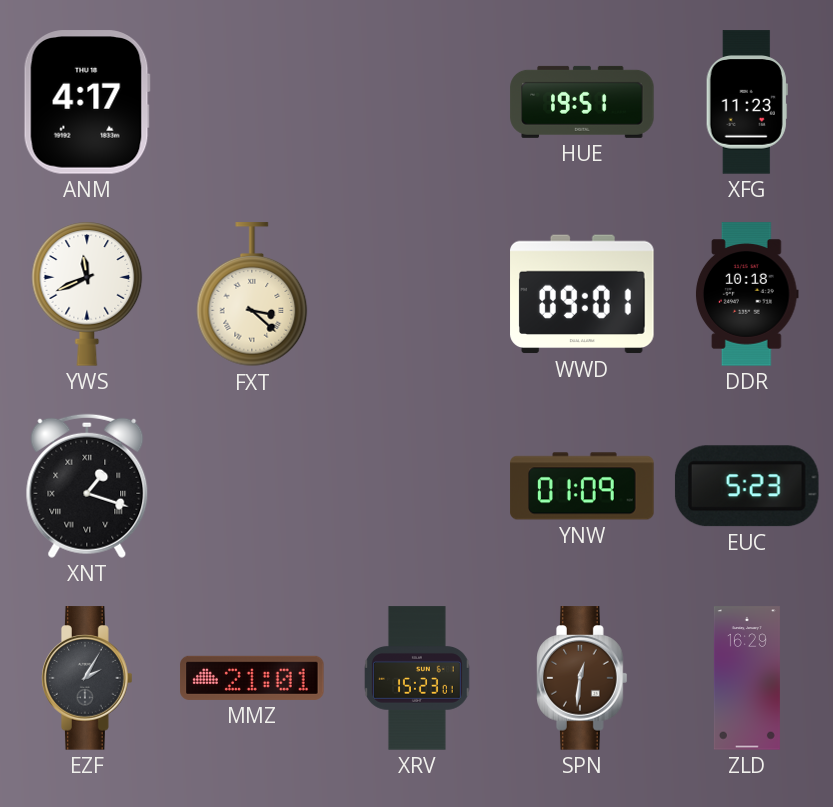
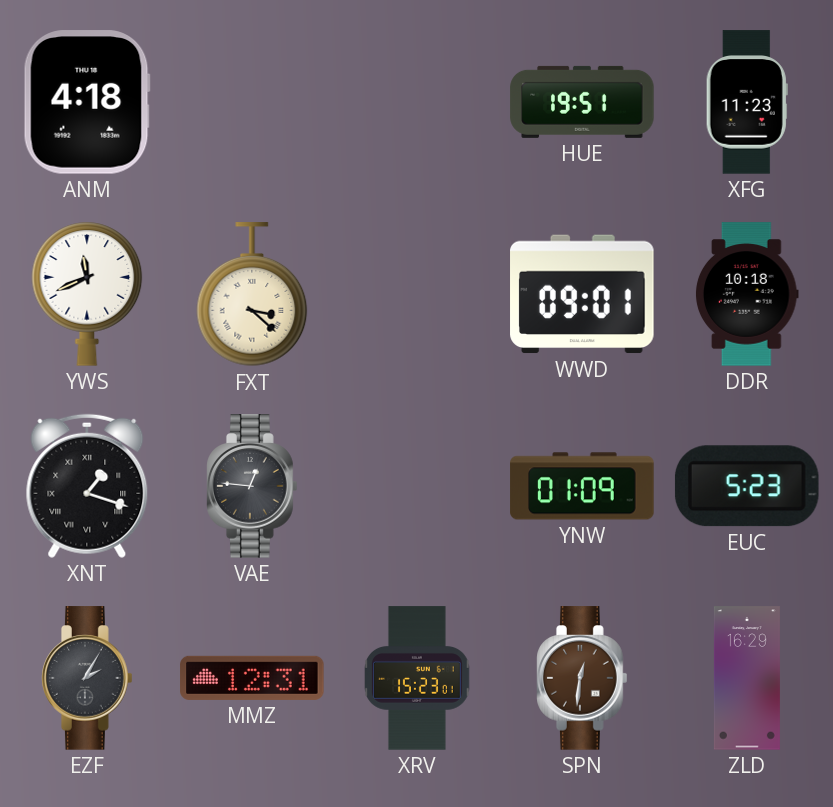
ANM: 4:17 -> 4:18
VAE: none -> 12:46
MMZ: 21:01 -> 12:31
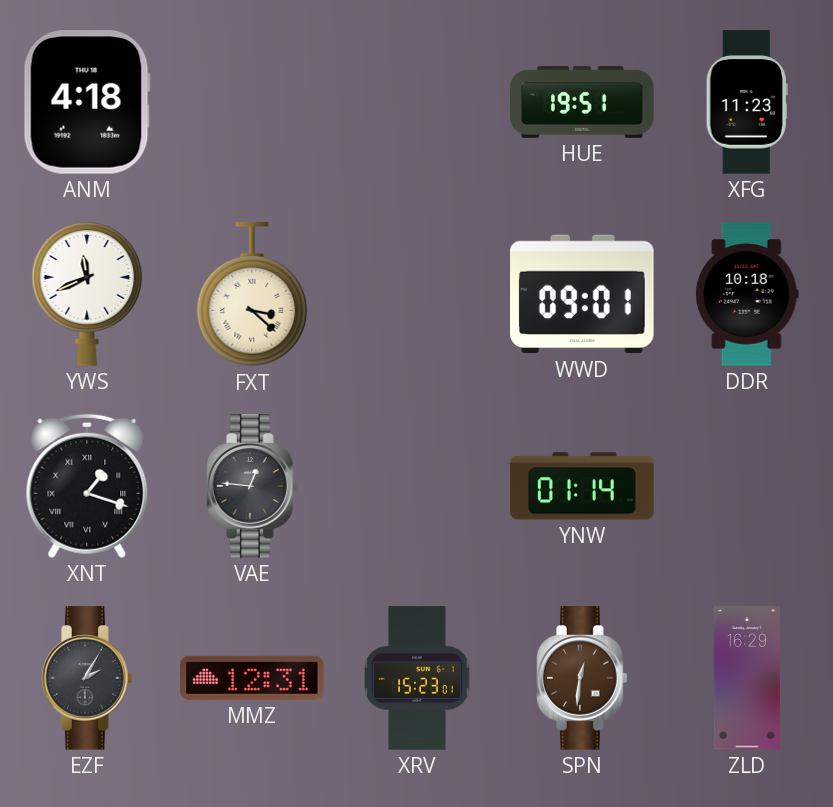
YNW: 01:09 -> 01:14
EUC: 5:23 -> none
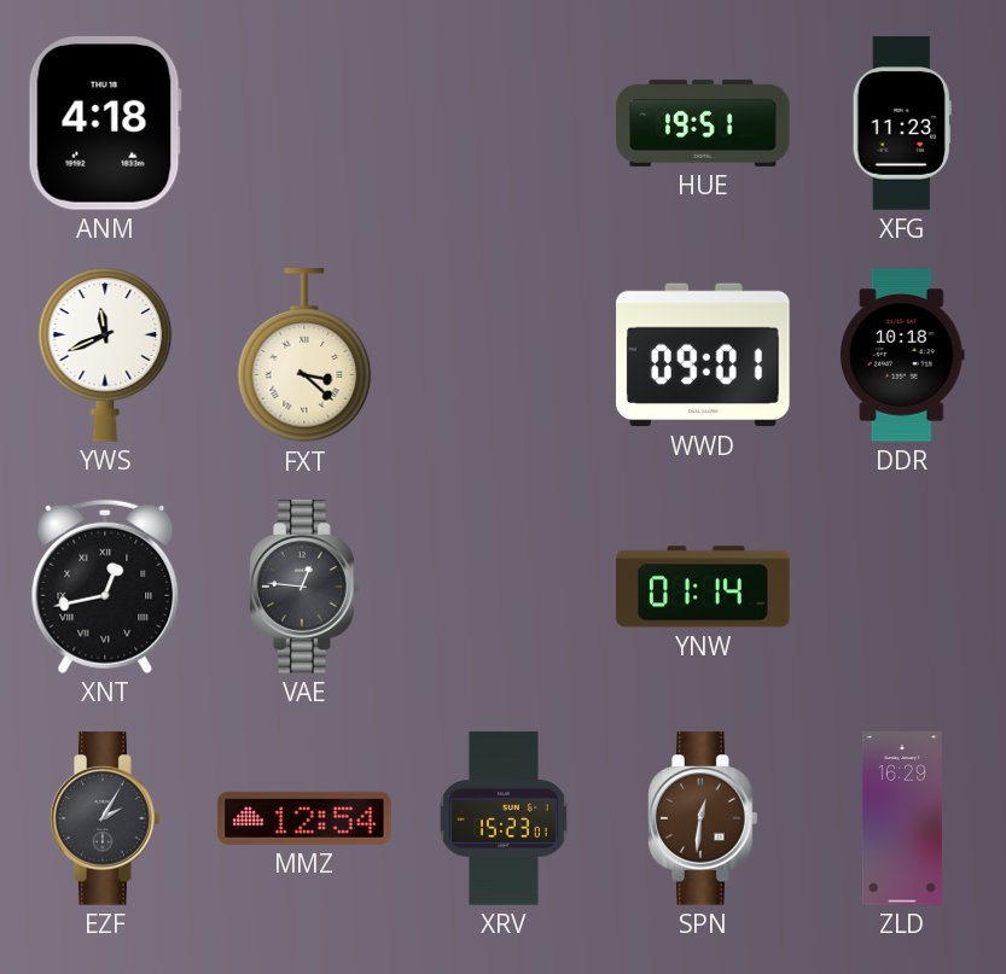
XNT: 1:18 -> 12:43
MMZ: 12:31 -> 12:54
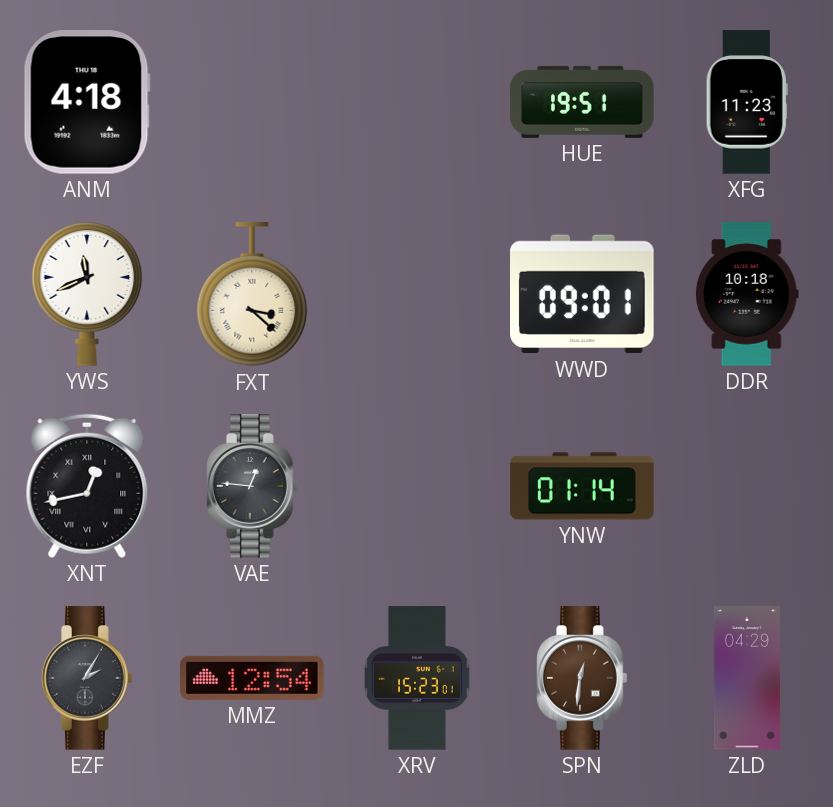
ZLD: 16:29 -> 04:29
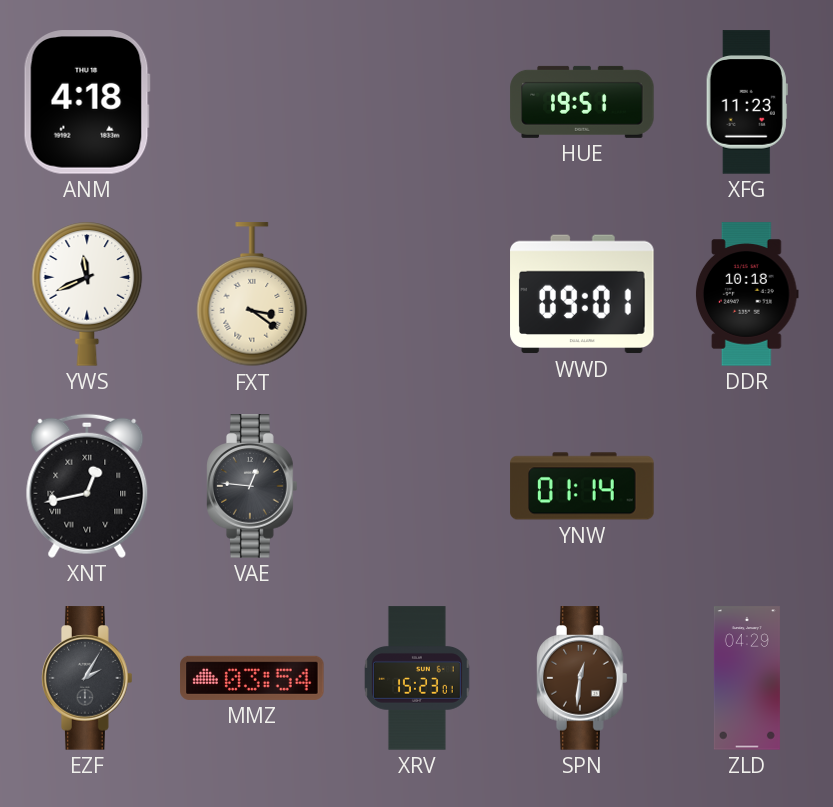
FXT: 3:22 -> 3:21
MMZ: 12:54 -> 03:54
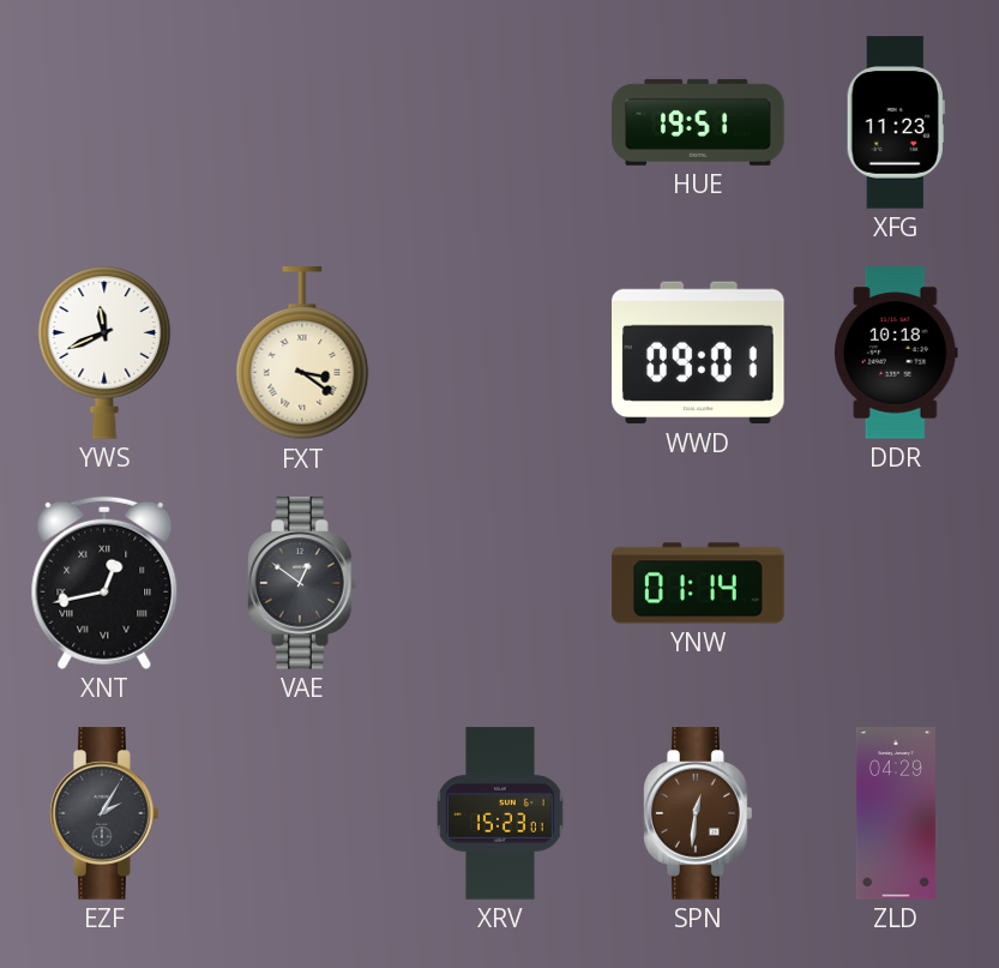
ANM: 4:18 -> none
VAE: 12:46 -> 12:51
MMZ: 03:54 -> none
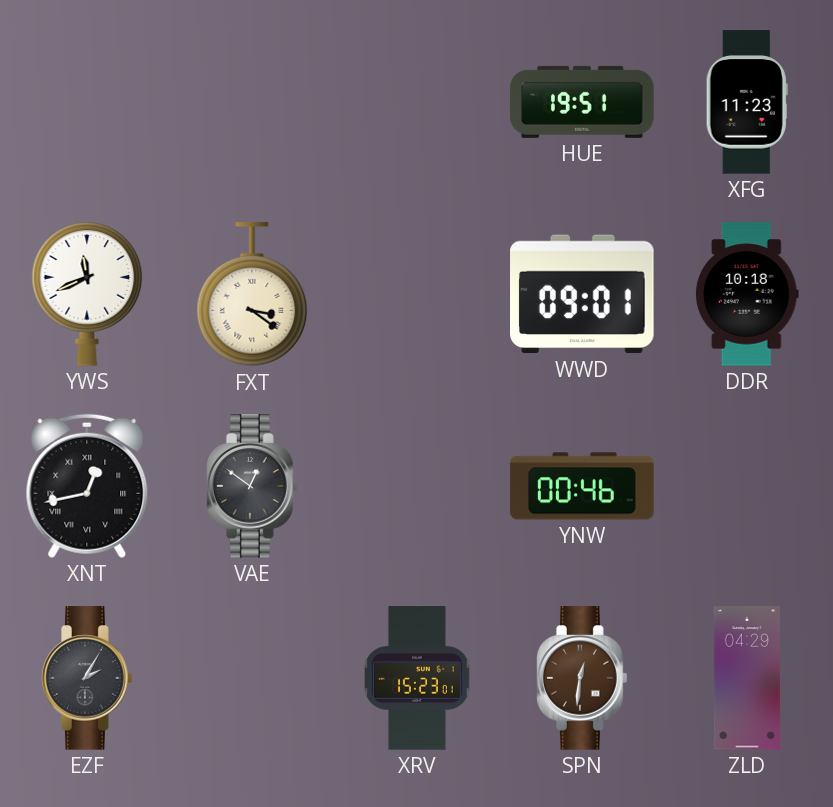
YNW: 01:14 -> 00:46
